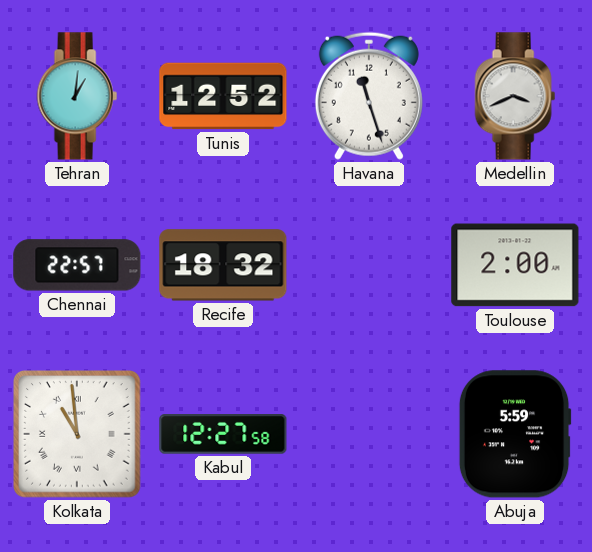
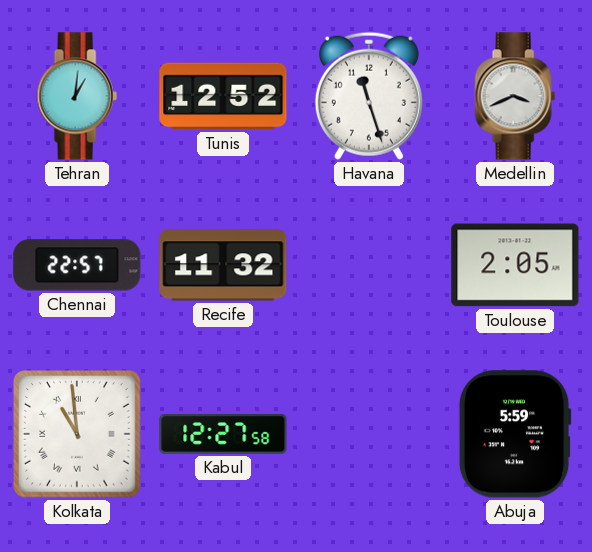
Recife: 18:32 -> 11:32
Toulouse: 2:00 -> 2:05
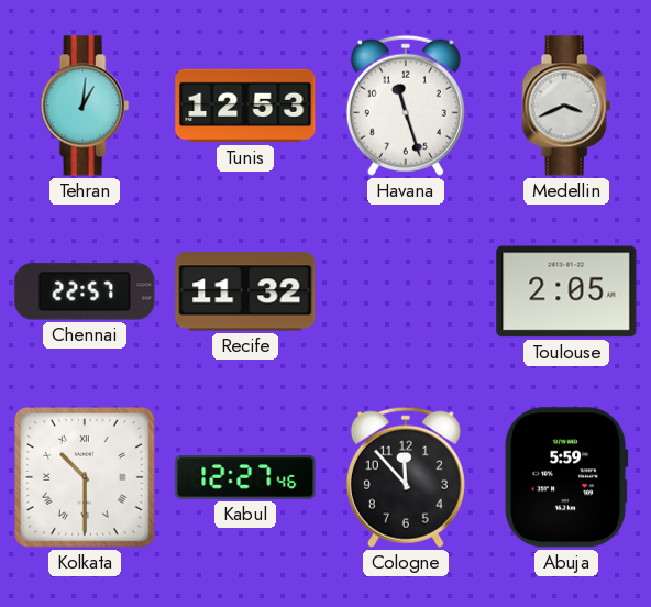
Tunis: 12:52 -> 12:53
Kolkata: 10:59 -> 10:30
Kabul: 12:27:58 -> 12:27:46
Cologne: none -> 11:53
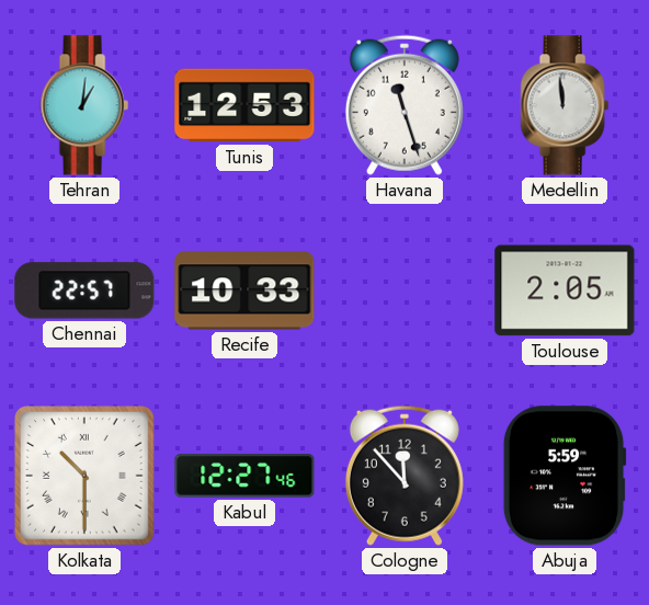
Medellin: 3:41 -> 11:59
Recife: 11:32 -> 10:33
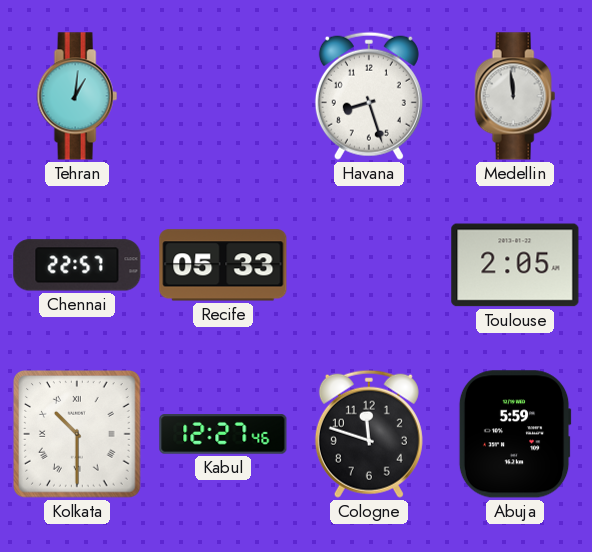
Tunis: 12:53 -> none
Havana: 11:27 -> 8:27
Recife: 10:33 -> 05:33
Cologne: 11:53 -> 11:48
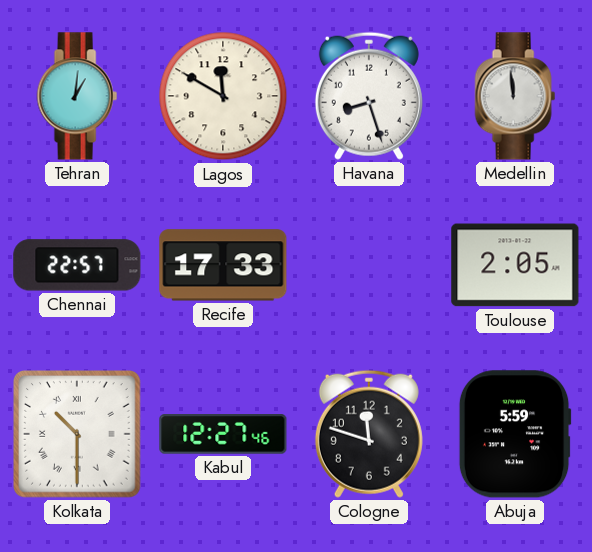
Lagos: none -> 11:50
Recife: 05:33 -> 17:33
